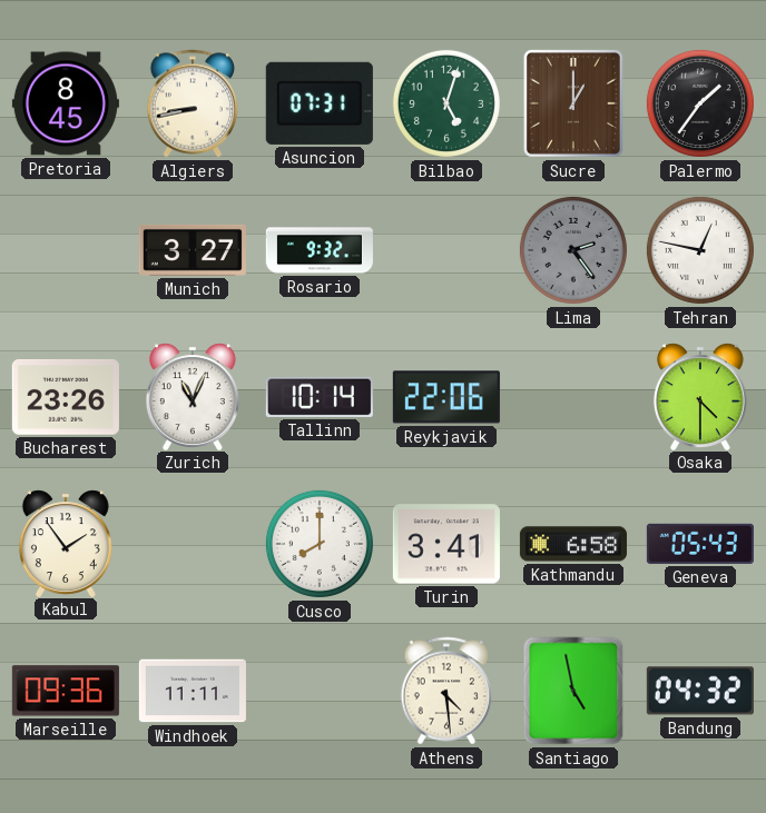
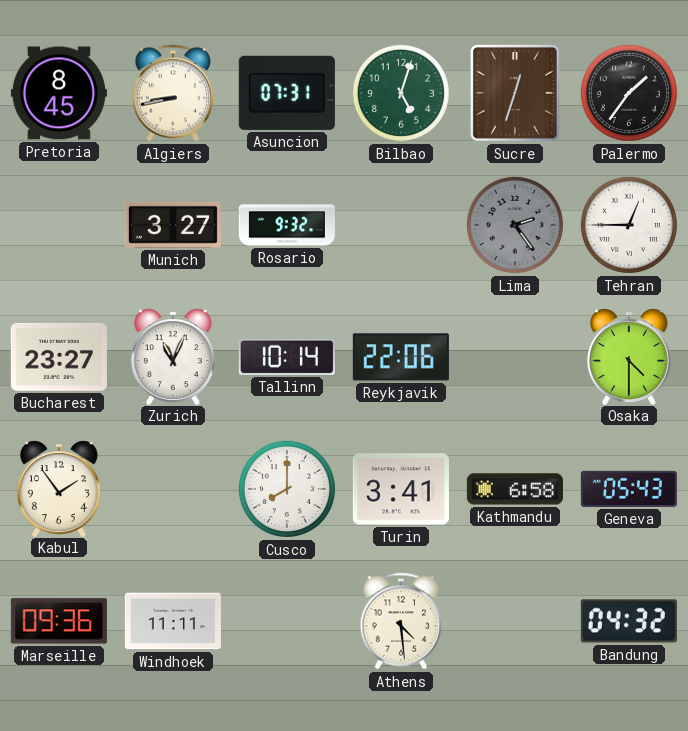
Sucre: 1:00 -> 12:33
Tehran: 12:47 -> 12:45
Bucharest: 23:26 -> 23:27
Santiago: 4:58 -> none
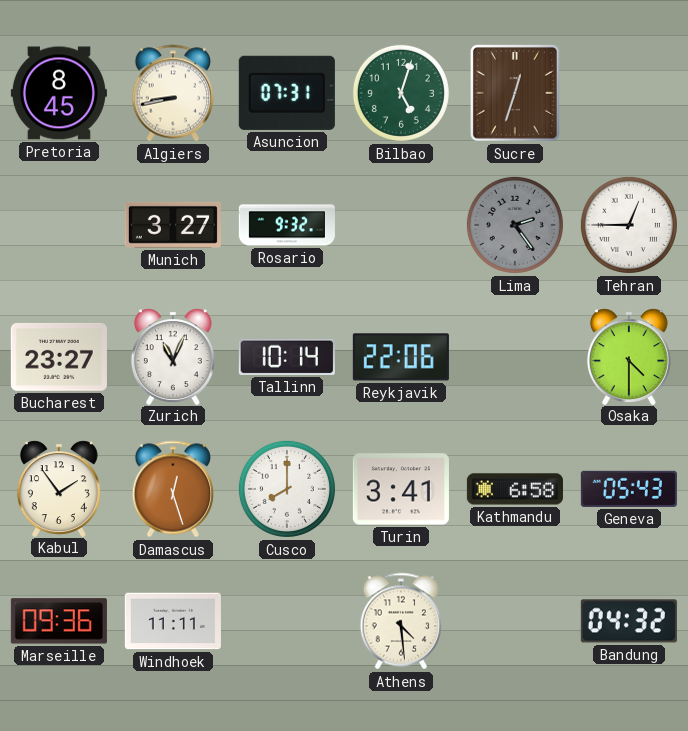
Palermo: 1:36 -> none
Damascus: none -> 12:27
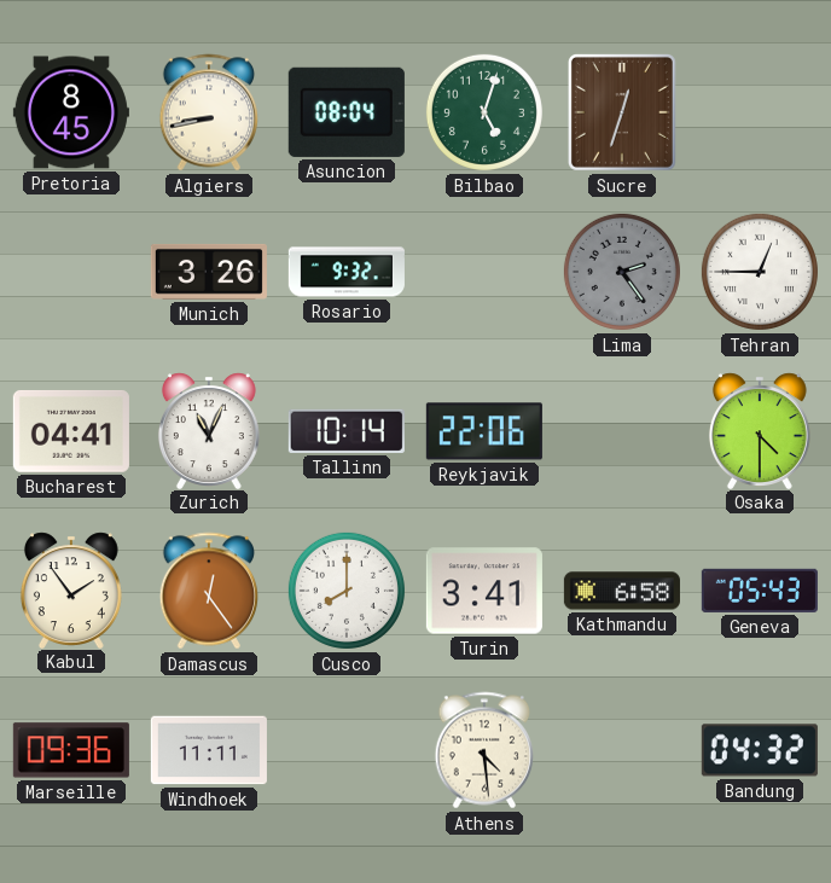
Asuncion: 07:31 -> 08:04
Munich: 3:27 -> 3:26
Bucharest: 23:27 -> 04:41
Damascus: 12:27 -> 12:24
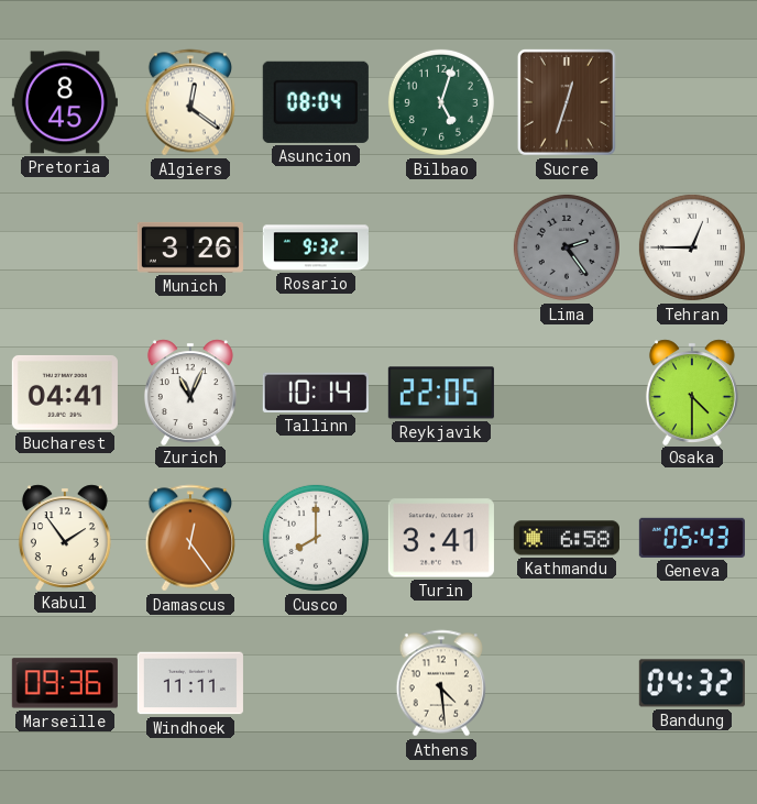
Algiers: 8:43 -> 12:21
Reykjavik: 22:06 -> 22:05
